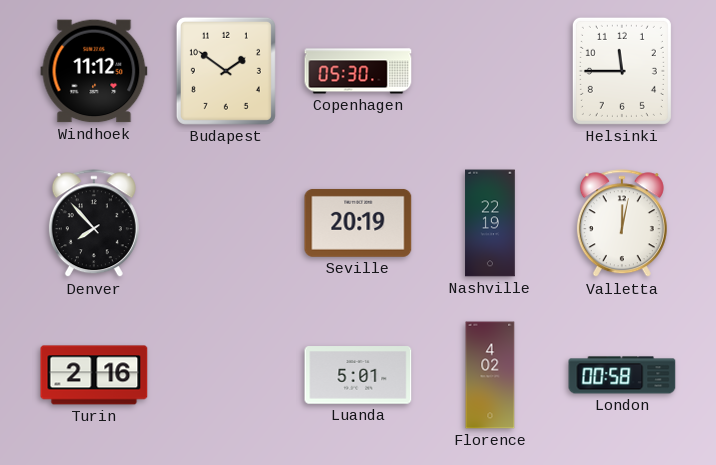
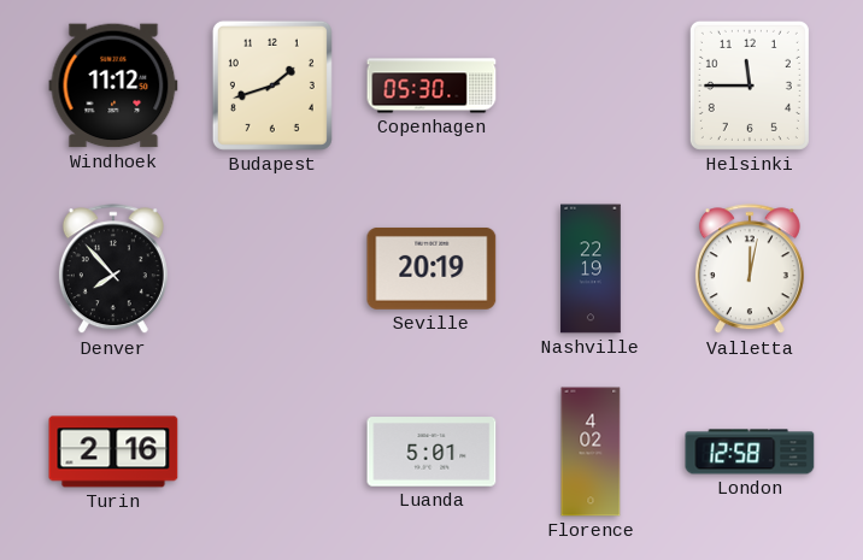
Budapest: 1:51 -> 1:42
London: 00:58 -> 12:58
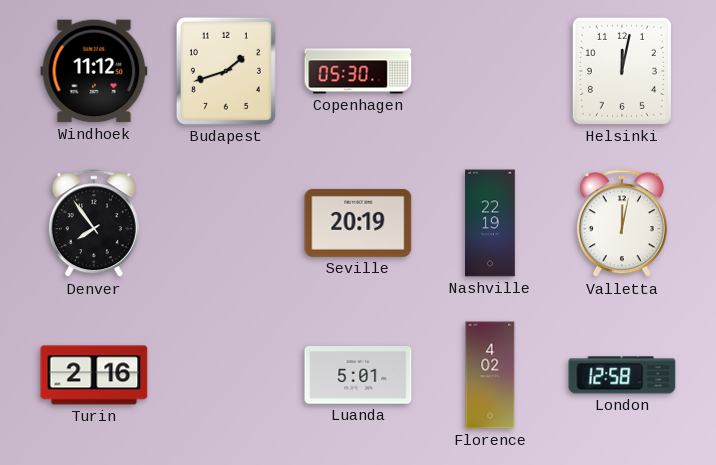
Helsinki: 11:45 -> 12:02
Denver: 7:53 -> 7:54
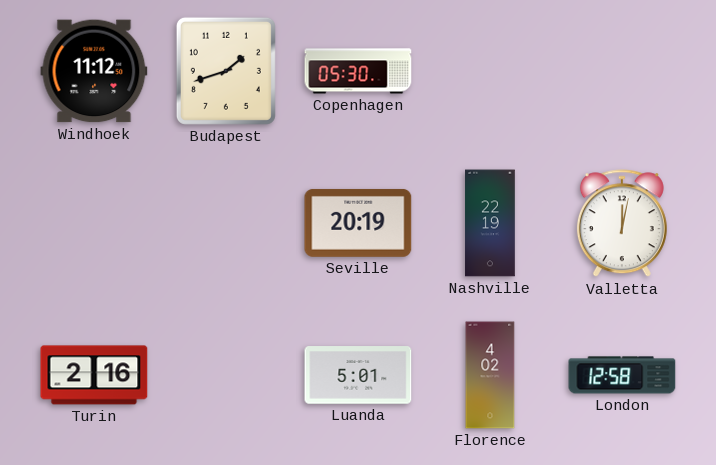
Helsinki: 12:02 -> none
Denver: 7:54 -> none
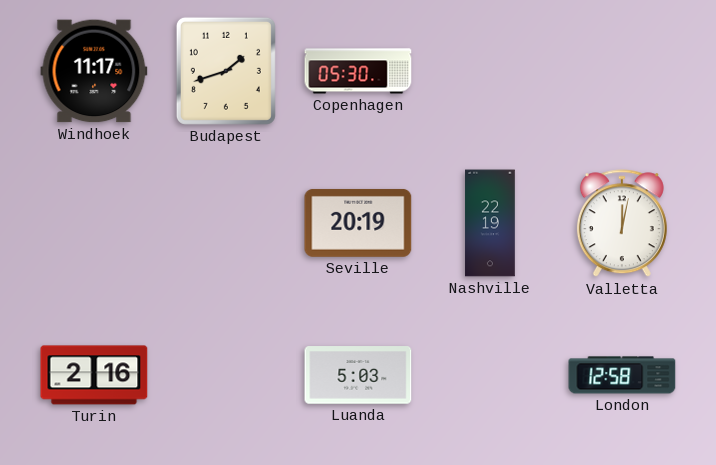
Windhoek: 11:12 -> 11:17
Luanda: 5:01 -> 5:03
Florence: 4:02 -> none
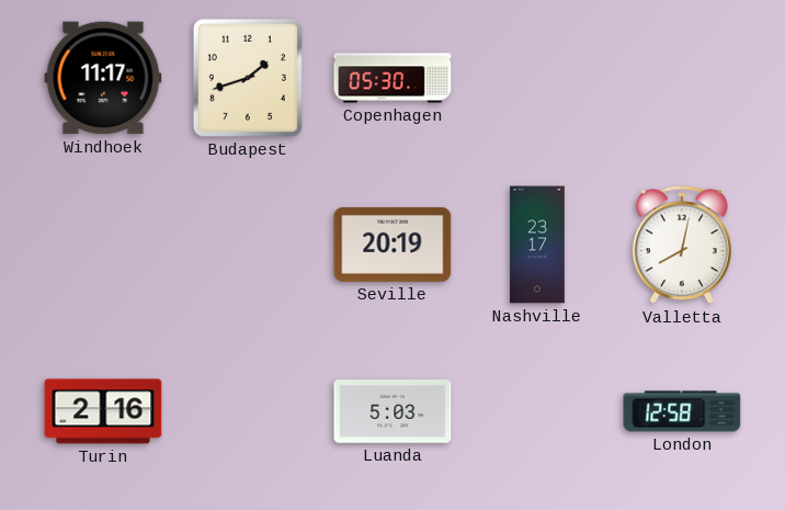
Nashville: 22:19 -> 23:17
Valletta: 12:02 -> 8:02
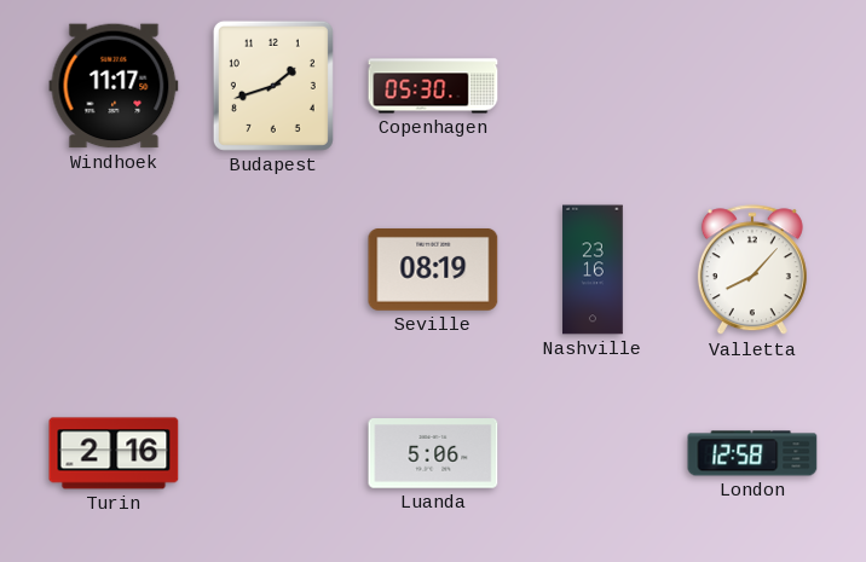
Seville: 20:19 -> 08:19
Nashville: 23:17 -> 23:16
Valletta: 8:02 -> 8:07
Luanda: 5:03 -> 5:06
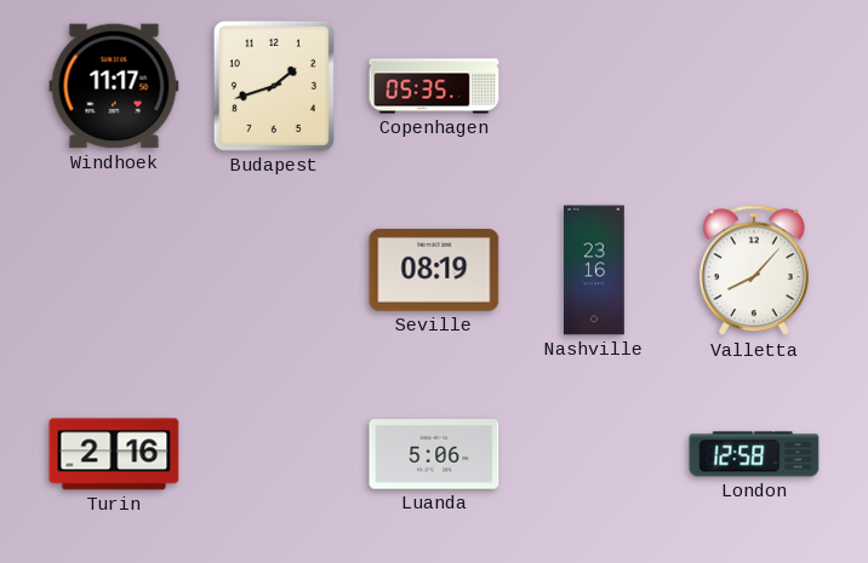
Copenhagen: 05:30 -> 05:35
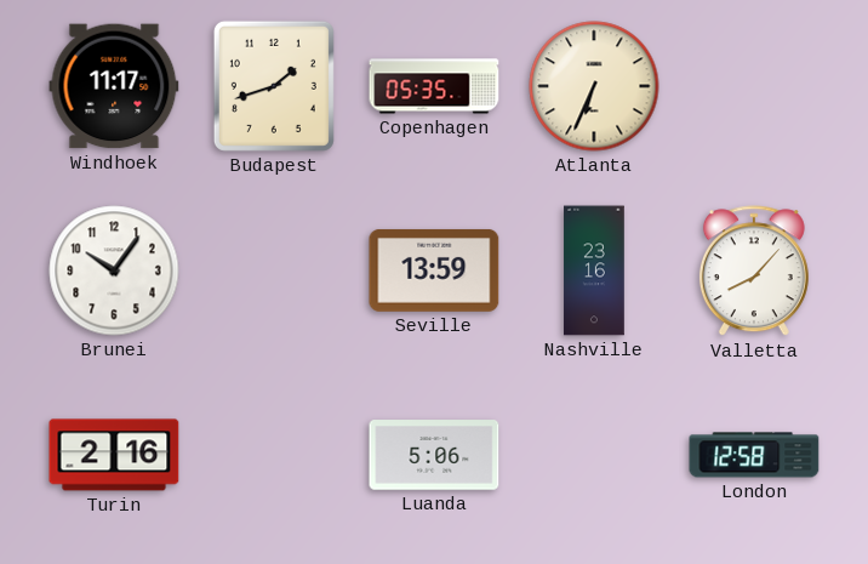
Atlanta: none -> 6:34
Brunei: none -> 10:06
Seville: 08:19 -> 13:59
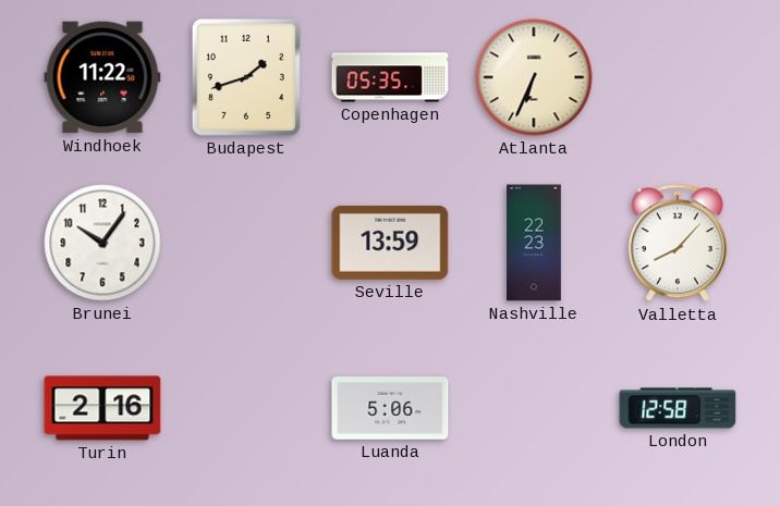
Windhoek: 11:17 -> 11:22
Nashville: 23:16 -> 22:23
